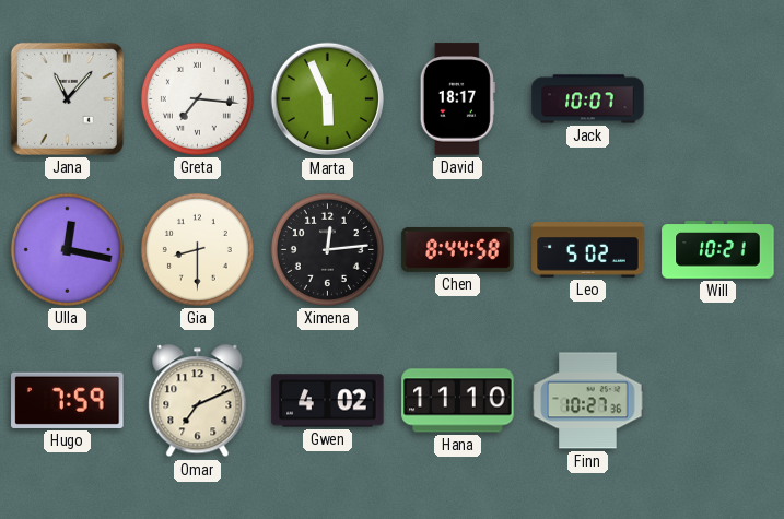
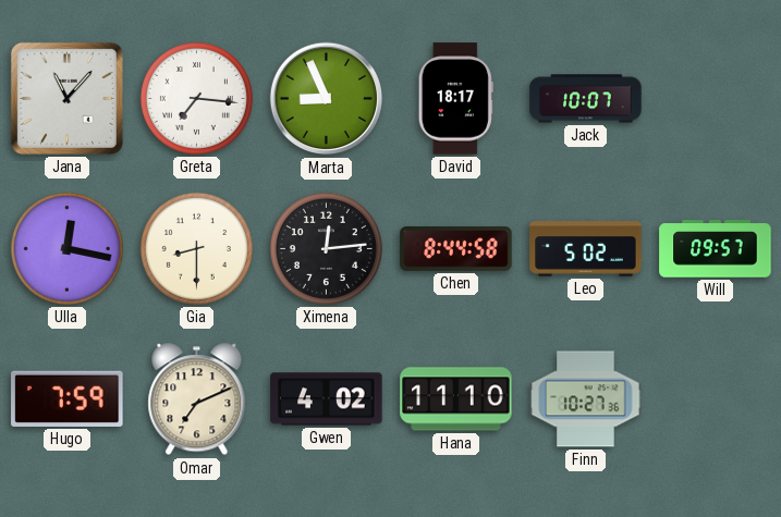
Marta: 5:56 -> 8:56
Will: 10:21 -> 09:57
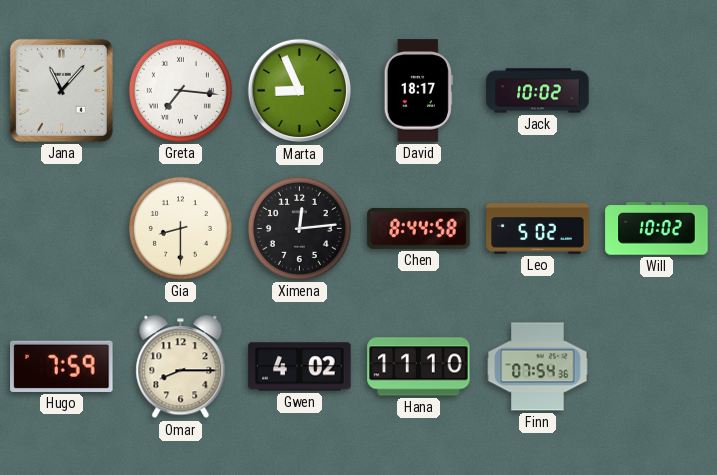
Jack: 10:07 -> 10:02
Ulla: 12:17 -> none
Will: 09:57 -> 10:02
Omar: 7:11 -> 8:15
Finn: 10:27 -> 07:54
